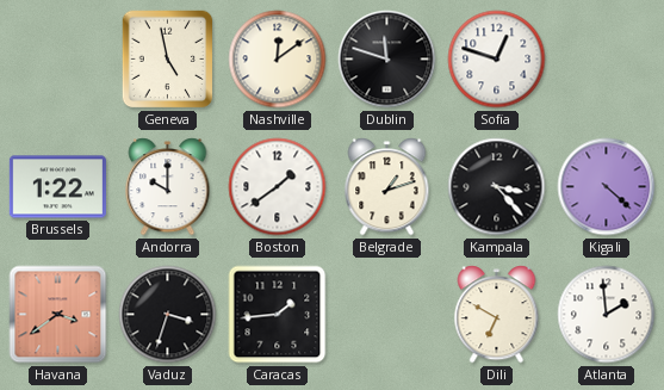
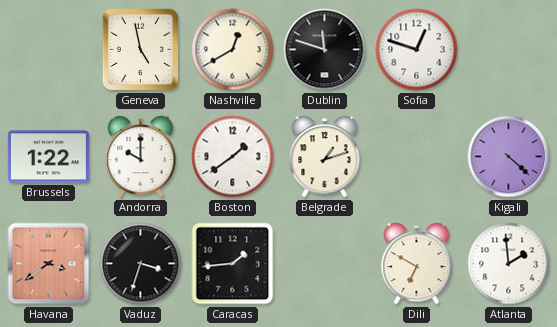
Nashville: 12:09 -> 12:40
Kampala: 3:23 -> none
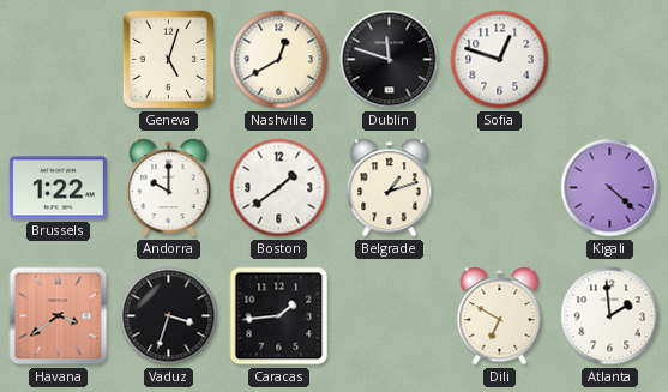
Geneva: 4:58 -> 5:03
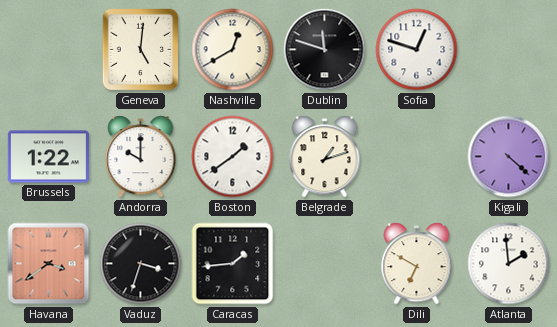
Geneva: 5:03 -> 5:01
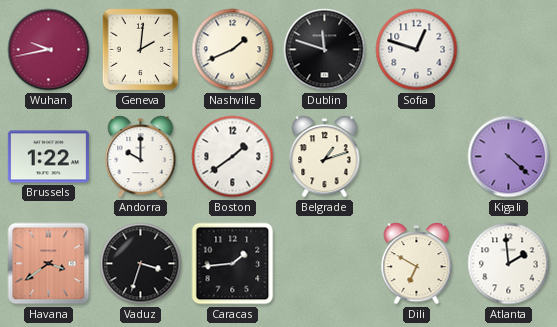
Wuhan: none -> 9:43
Geneva: 5:01 -> 2:01
Nashville: 12:40 -> 1:41
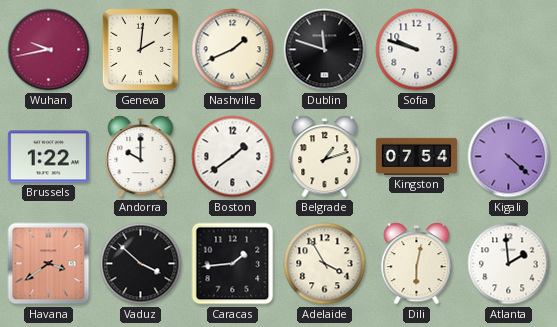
Sofia: 12:48 -> 9:48
Kingston: none -> 07:54
Vaduz: 3:33 -> 3:52
Adelaide: none -> 3:55
Dili: 6:50 -> 6:02
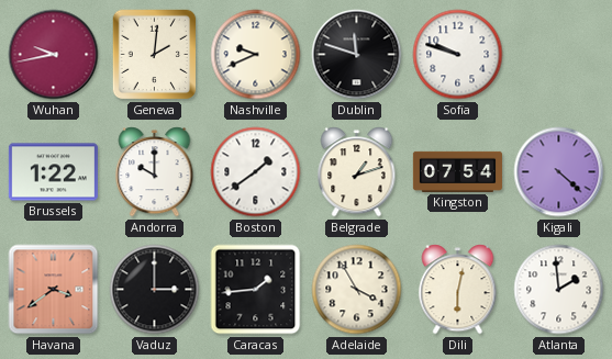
Nashville: 1:41 -> 9:41
Vaduz: 3:52 -> 3:00
